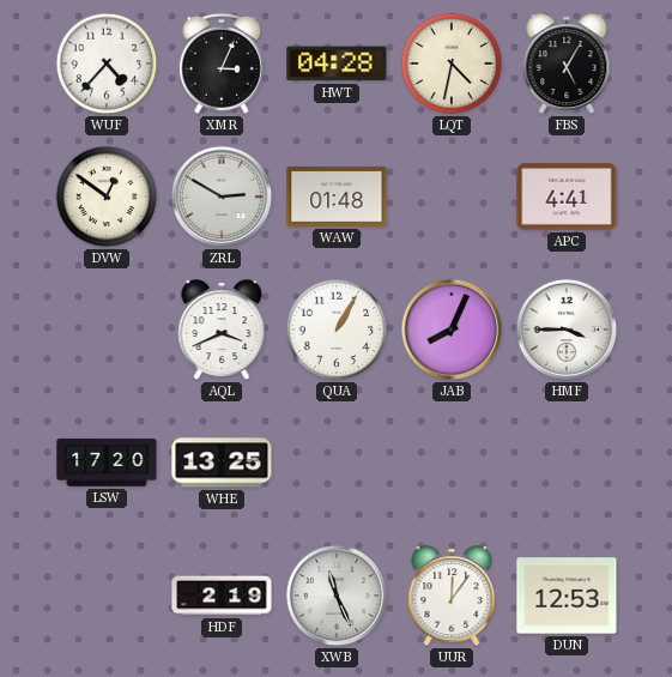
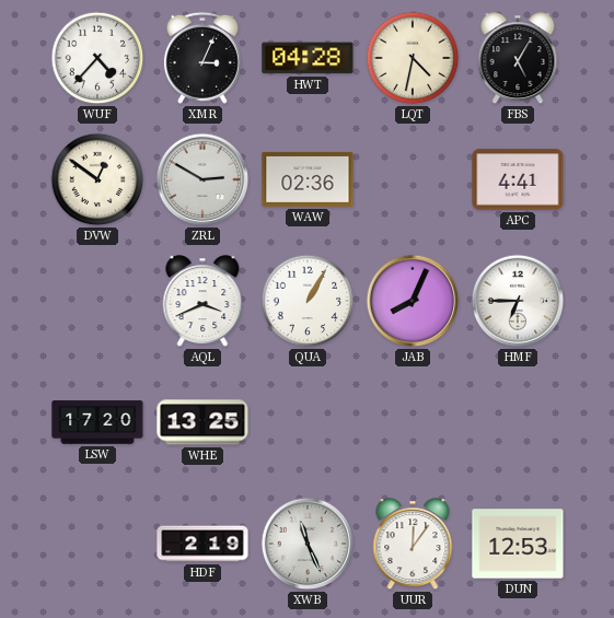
WAW: 01:48 -> 02:36
HMF: 3:45 -> 6:45
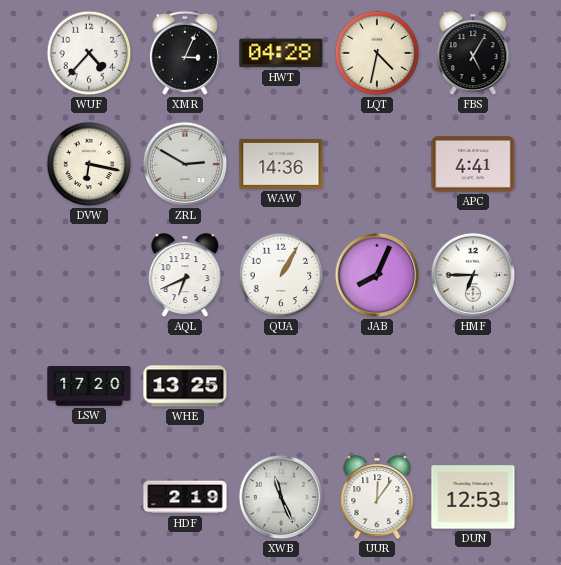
DVW: 12:51 -> 6:17
WAW: 02:36 -> 14:36
AQL: 3:41 -> 6:41
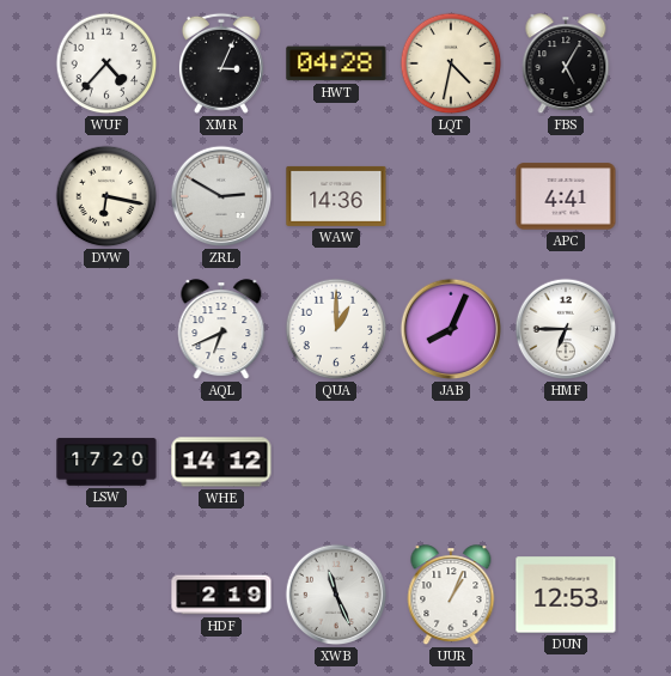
QUA: 1:05 -> 1:00
WHE: 13:25 -> 14:12
UUR: 12:06 -> 1:04
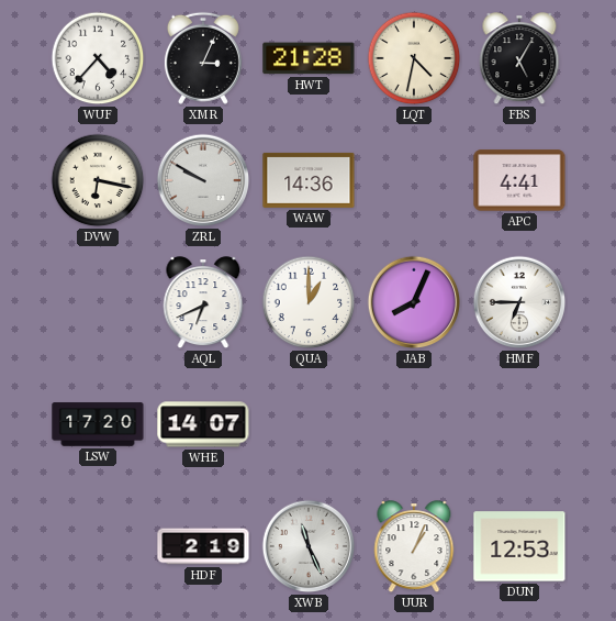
HWT: 04:28 -> 21:28
ZRL: 2:50 -> 9:50
WHE: 14:12 -> 14:07
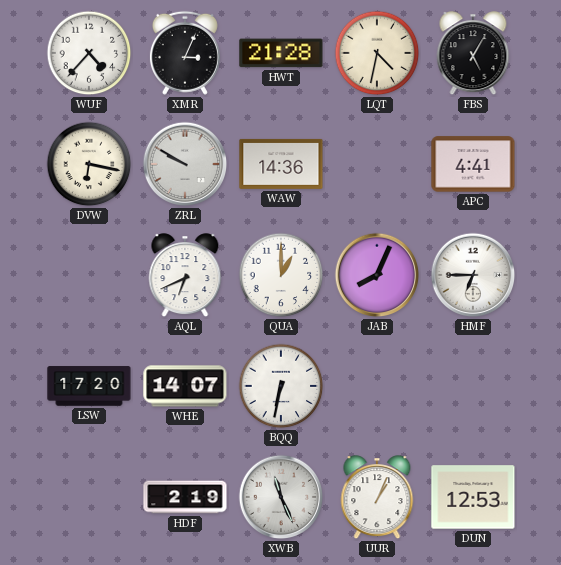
BQQ: none -> 6:32
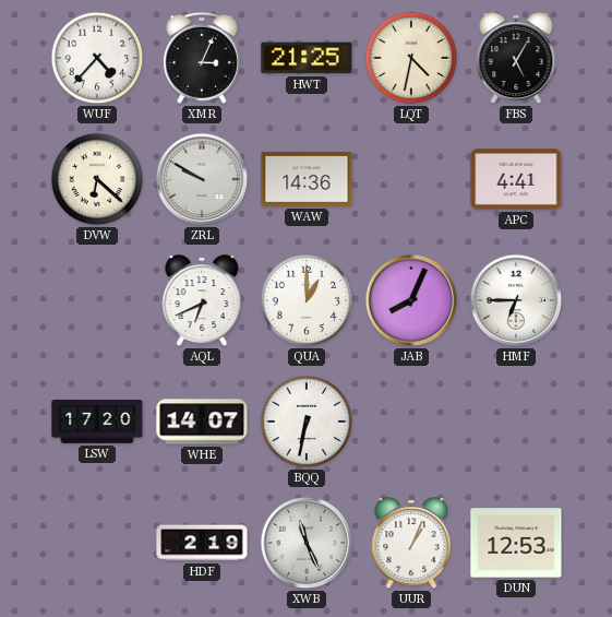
HWT: 21:28 -> 21:25
DVW: 6:17 -> 6:22
